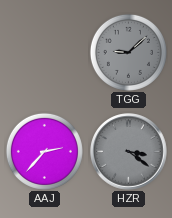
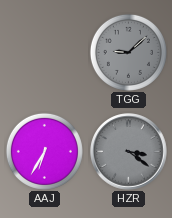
AAJ: 2:37 -> 6:35
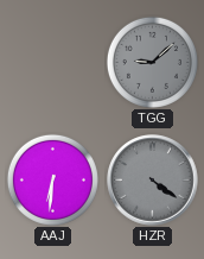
AAJ: 6:35 -> 6:31
HZR: 3:21 -> 4:21
